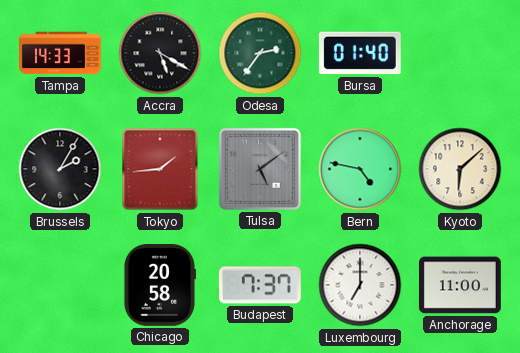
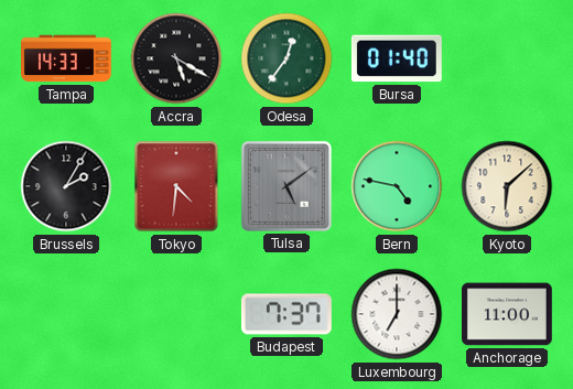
Odesa: 2:36 -> 12:36
Tokyo: 1:44 -> 4:31
Chicago: 20:58 -> none
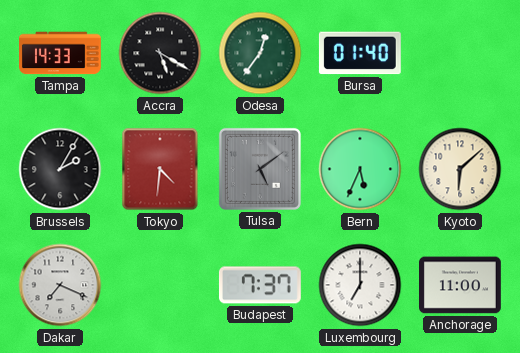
Bern: 4:47 -> 5:34
Dakar: none -> 7:19
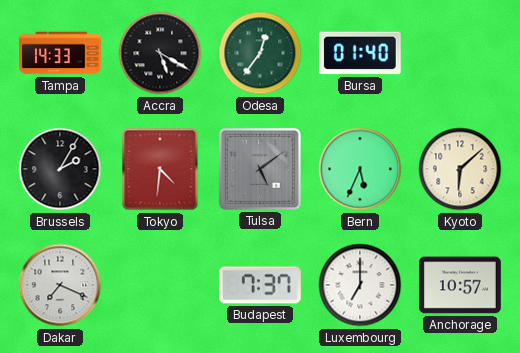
Anchorage: 11:00 -> 10:57
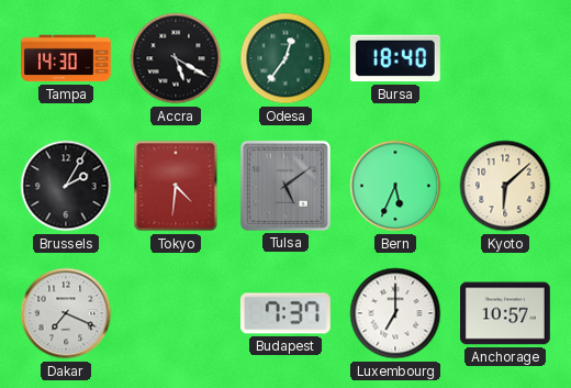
Tampa: 14:33 -> 14:30
Bursa: 01:40 -> 18:40
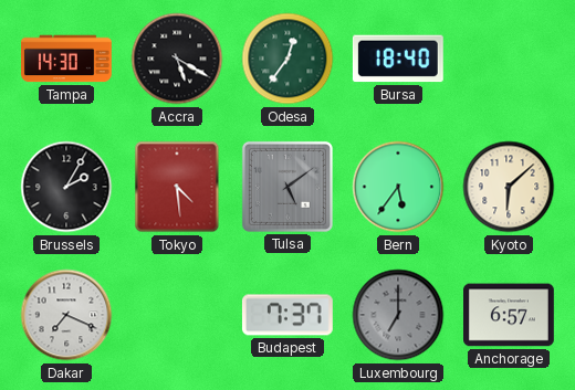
Tokyo: 4:31 -> 4:29
Bern: 5:34 -> 5:36
Luxembourg dial: white -> grey
Anchorage: 10:57 -> 6:57
